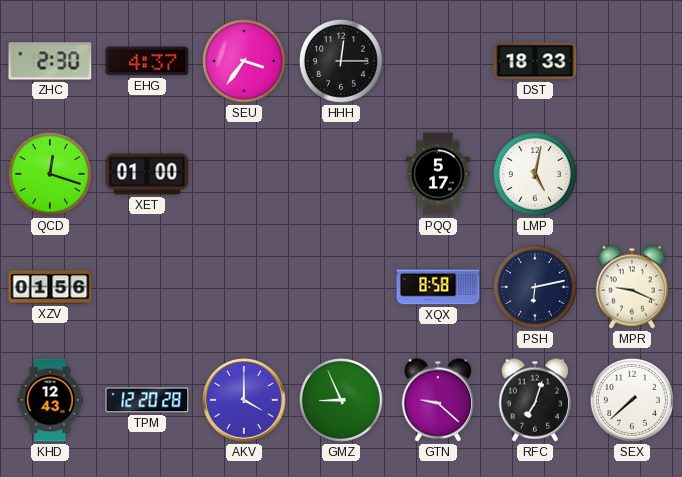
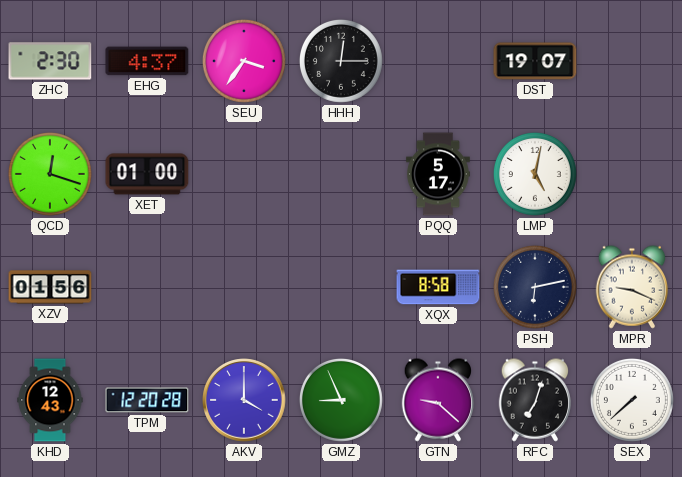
DST: 18:33 -> 19:07
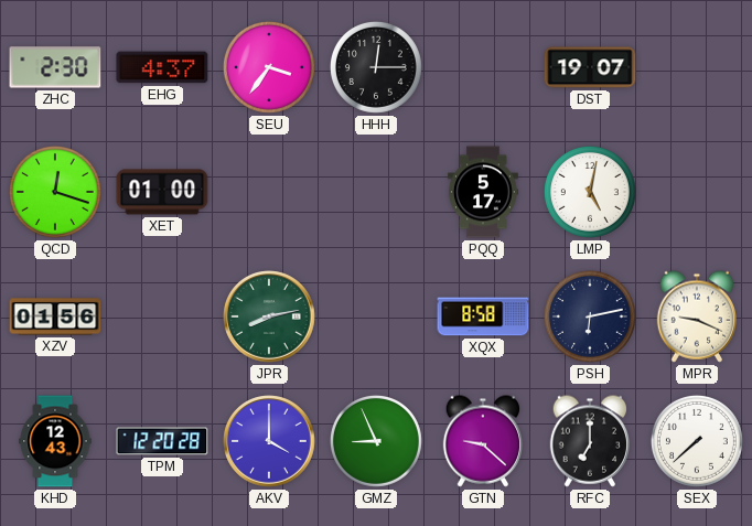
JPR: none -> 8:13
RFC: 7:03 -> 7:00
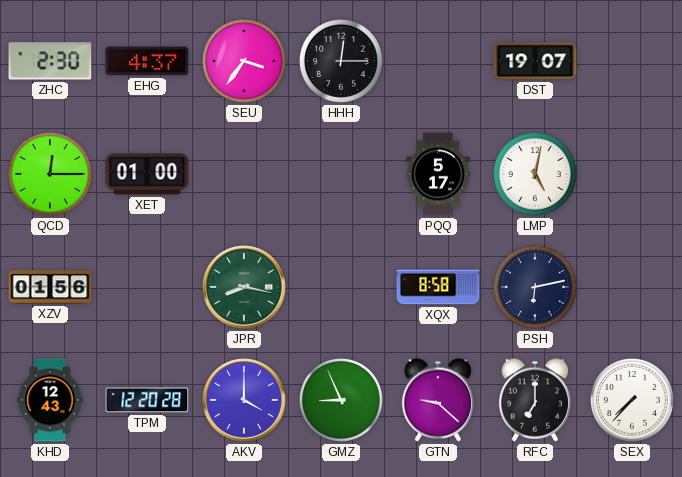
QCD: 12:18 -> 12:15
JPR: 8:13 -> 8:17
MPR: 9:19 -> none
SEX: 7:38 -> 7:37
